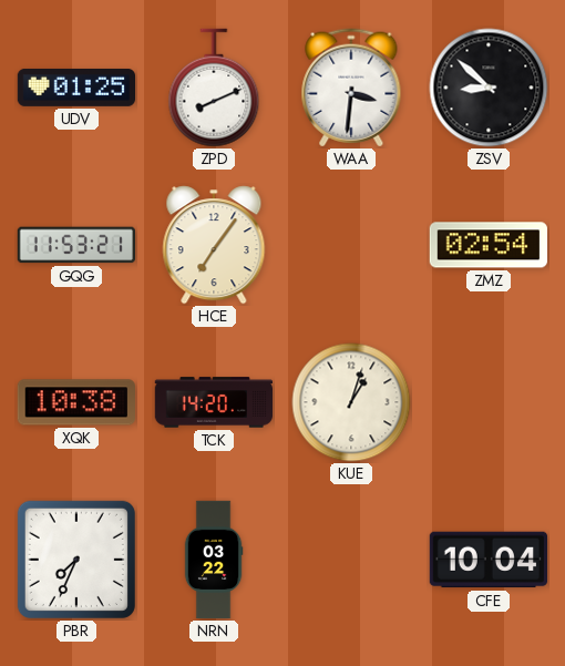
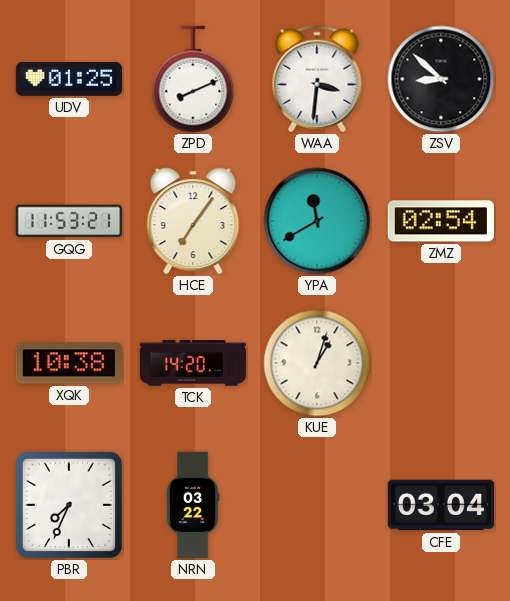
YPA: none -> 11:40
CFE: 10:04 -> 03:04
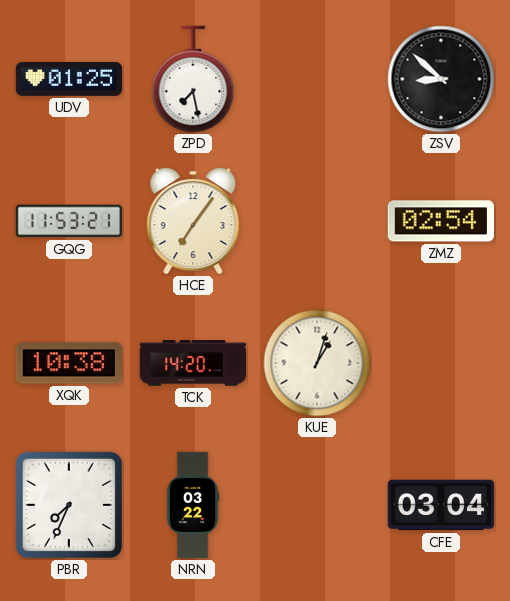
ZPD: 8:11 -> 7:28
WAA: 3:31 -> none
YPA: 11:40 -> none
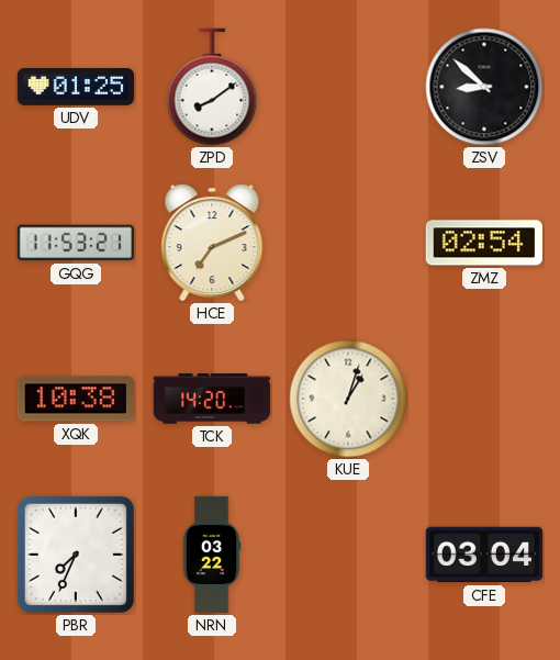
ZPD: 7:28 -> 8:09
HCE: 7:06 -> 7:11
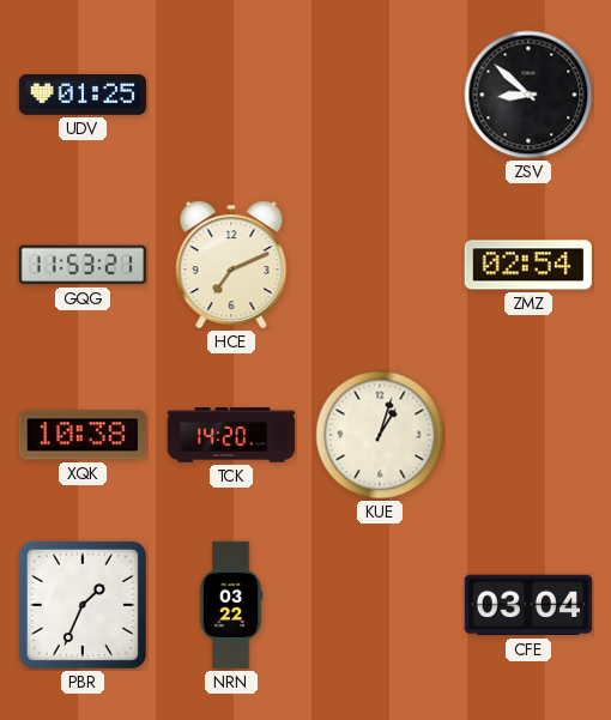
ZPD: 8:09 -> none
PBR: 7:34 -> 1:34
